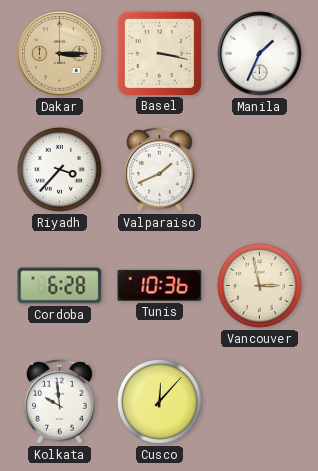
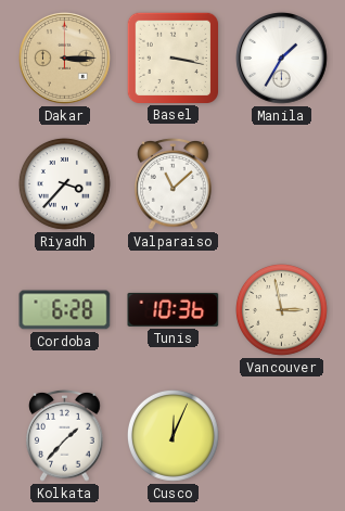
Manila: 1:34 -> 1:35
Valparaiso: 1:41 -> 11:08
Kolkata: 9:59 -> 1:37
Cusco: 12:07 -> 12:04
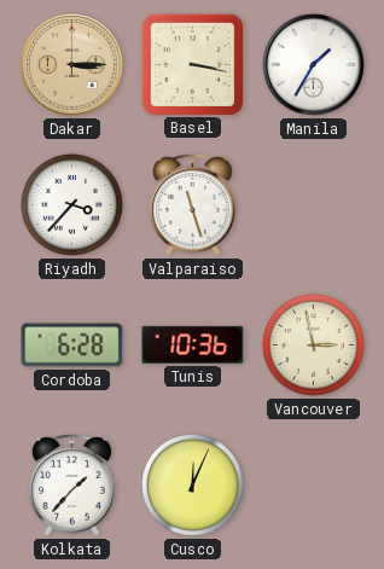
Valparaiso: 11:08 -> 11:27
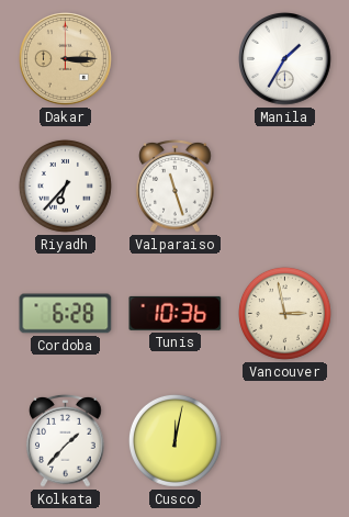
Basel: 3:17 -> none
Riyadh: 3:37 -> 6:37
Cusco: 12:04 -> 12:02
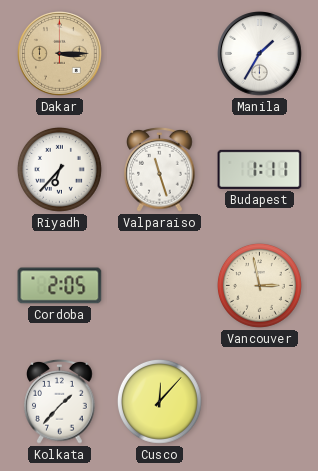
Budapest: none -> 1:11
Cordoba: 6:28 -> 2:05
Tunis: 10:36 -> none
Cusco: 12:02 -> 12:07
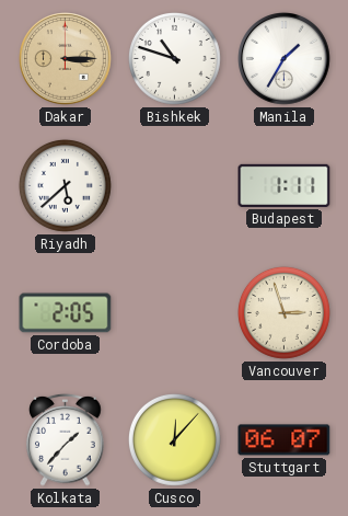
Bishkek: none -> 10:48
Riyadh: 6:37 -> 5:38
Valparaiso: 11:27 -> none
Vancouver: 2:58 -> 2:57
Stuttgart: none -> 06:07
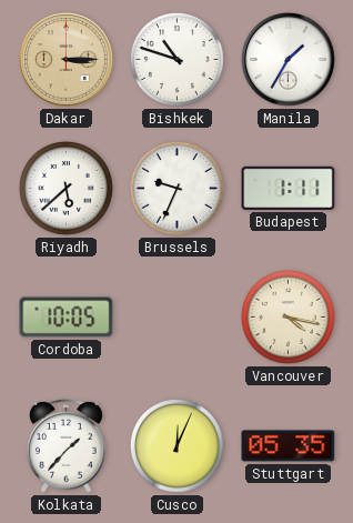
Brussels: none -> 9:34
Cordoba: 2:05 -> 10:05
Vancouver: 2:57 -> 4:17
Cusco: 12:07 -> 12:04
Stuttgart: 06:07 -> 05:35
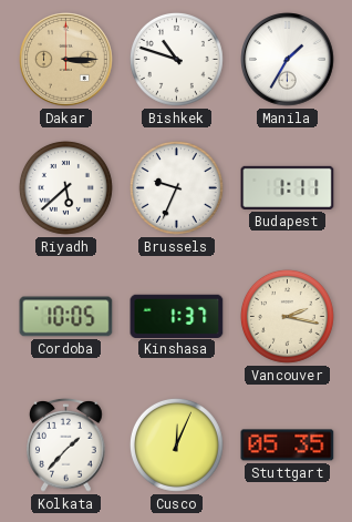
Kinshasa: none -> 1:37
Vancouver: 4:17 -> 2:17
